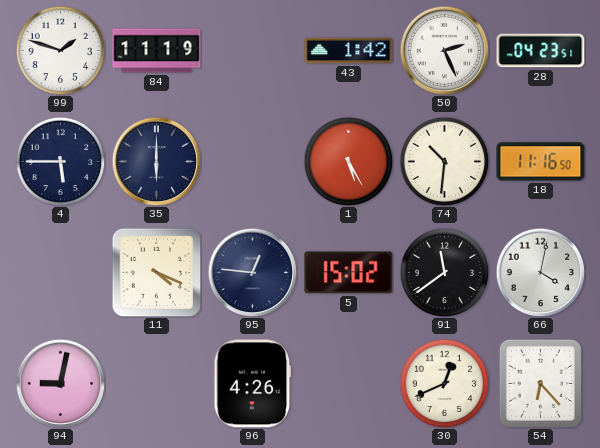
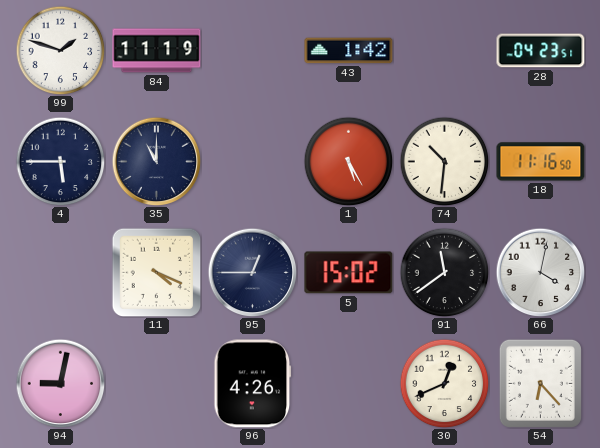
50: 2:26 -> none
35: 6:00 -> 11:00
95: 12:46 -> 12:45
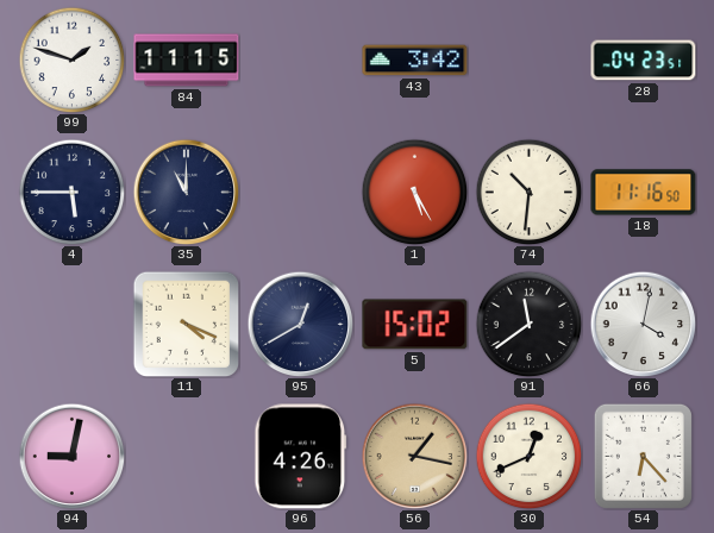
84: 11:19 -> 11:15
43: 1:42 -> 3:42
95: 12:45 -> 12:40
56: none -> 1:17
